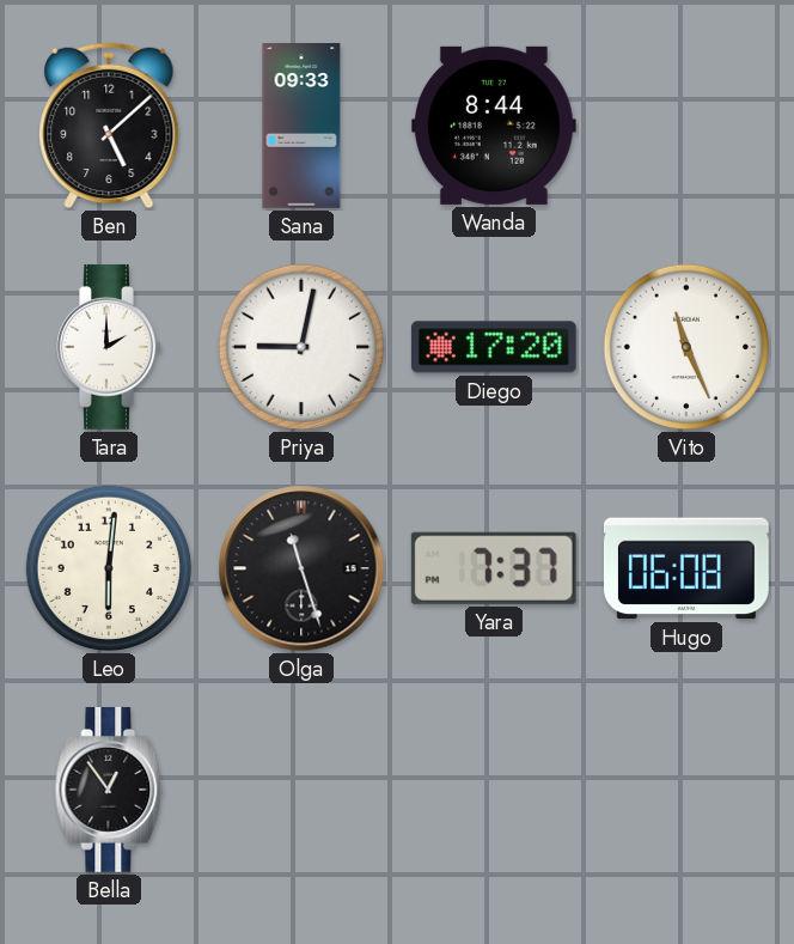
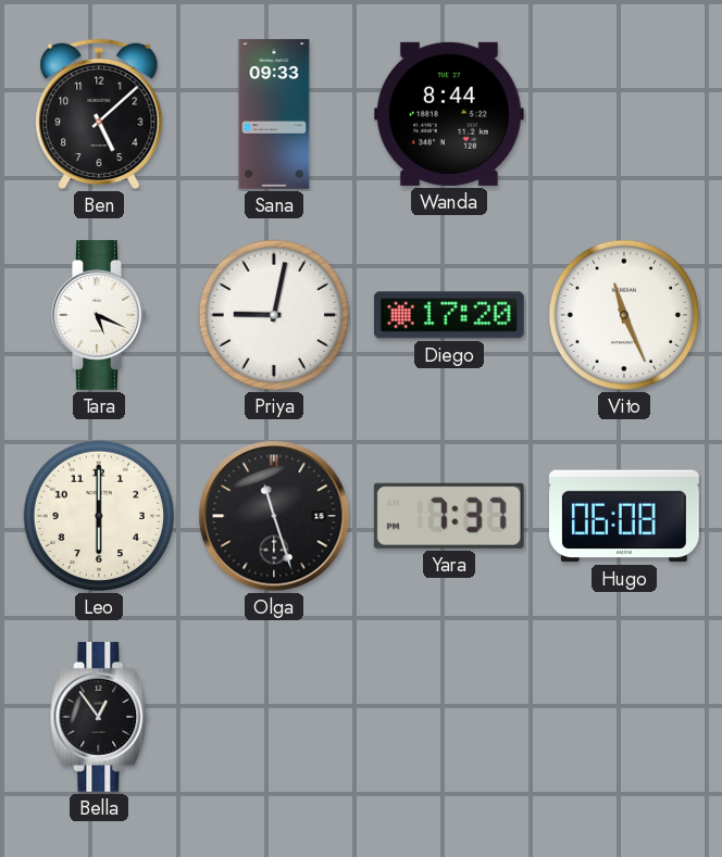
Tara: 2:00 -> 5:19
Leo: 6:01 -> 6:00
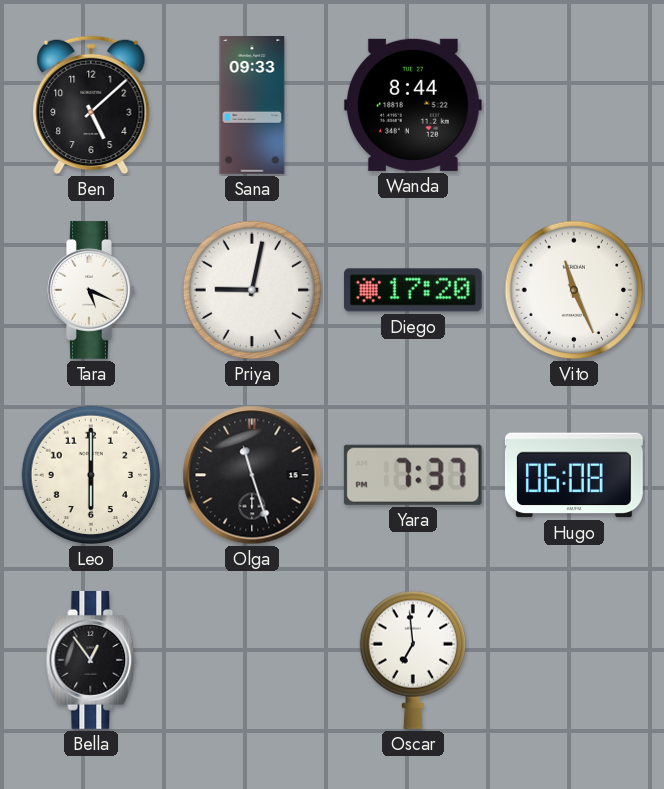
Oscar: none -> 6:59
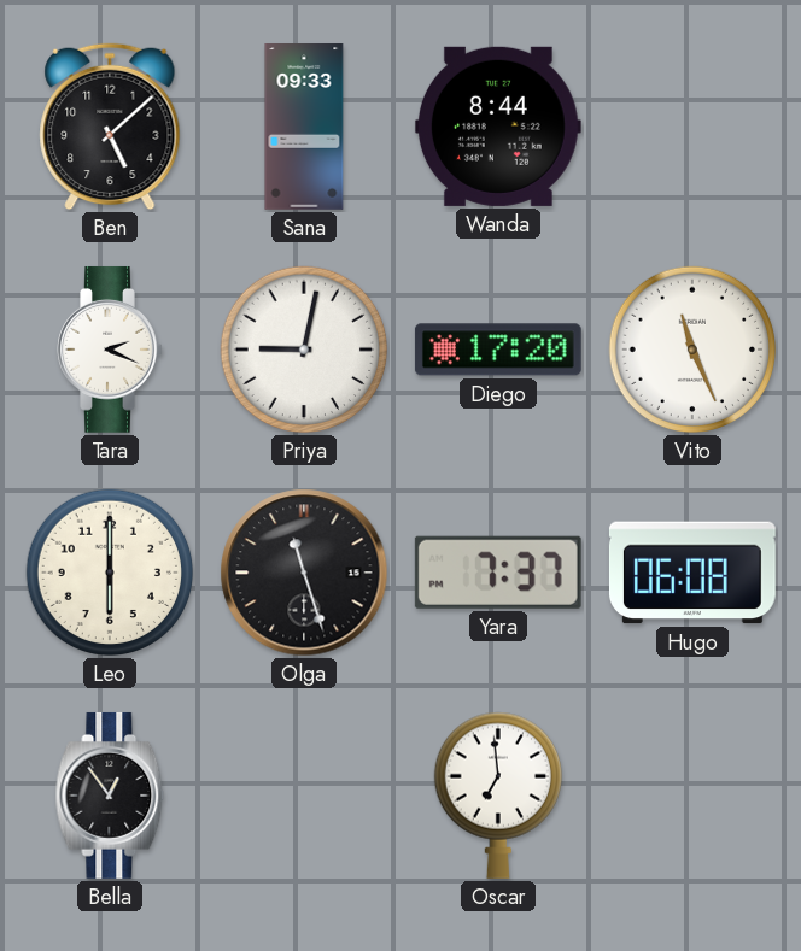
Tara: 5:19 -> 2:19
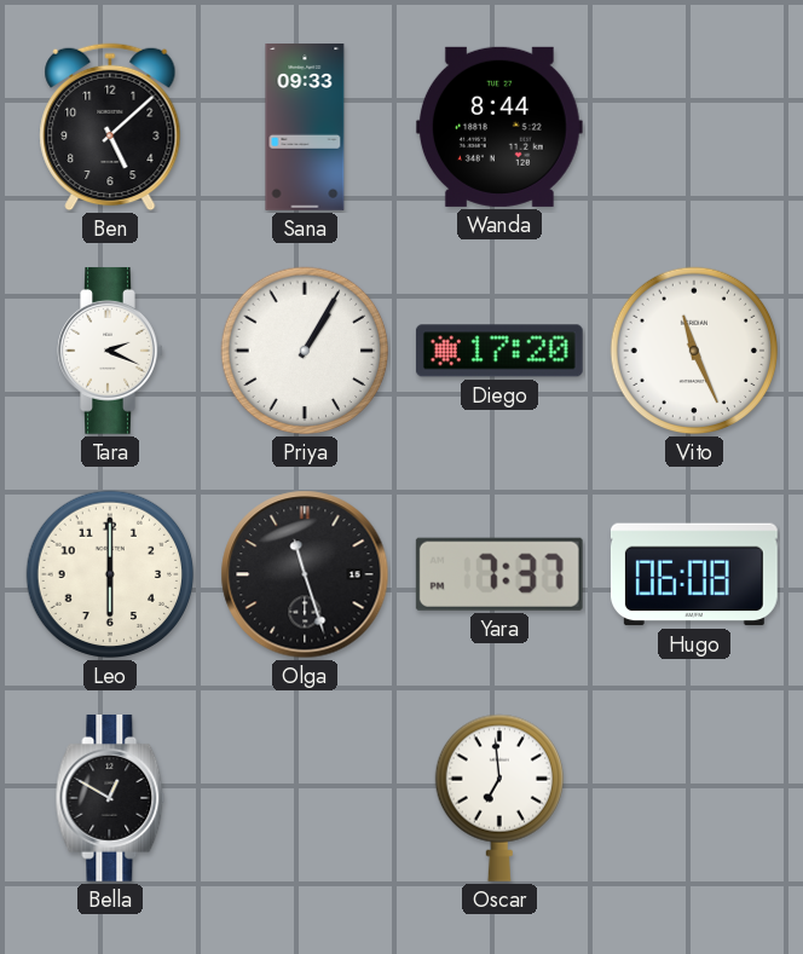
Priya: 9:02 -> 1:05
Bella: 12:54 -> 12:50
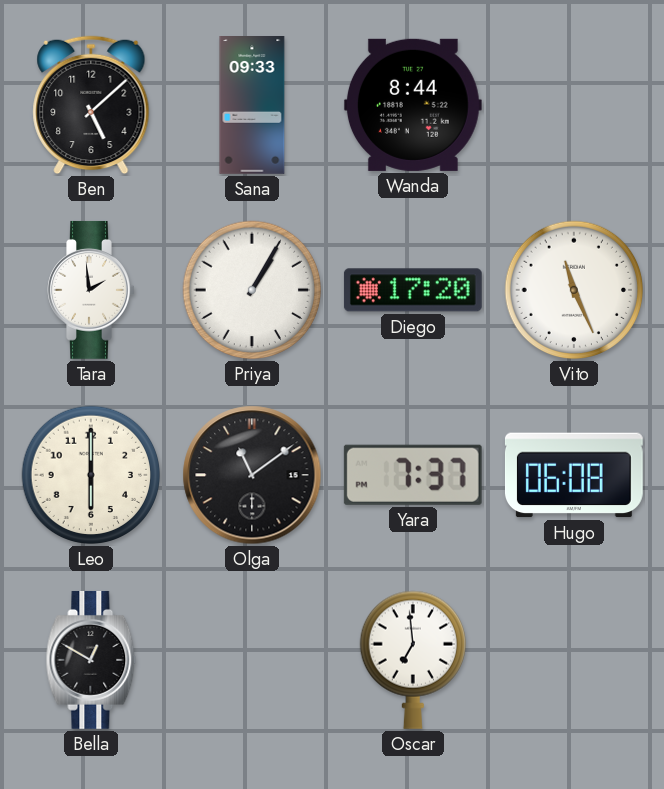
Tara: 2:19 -> 1:59
Olga: 11:27 -> 11:09
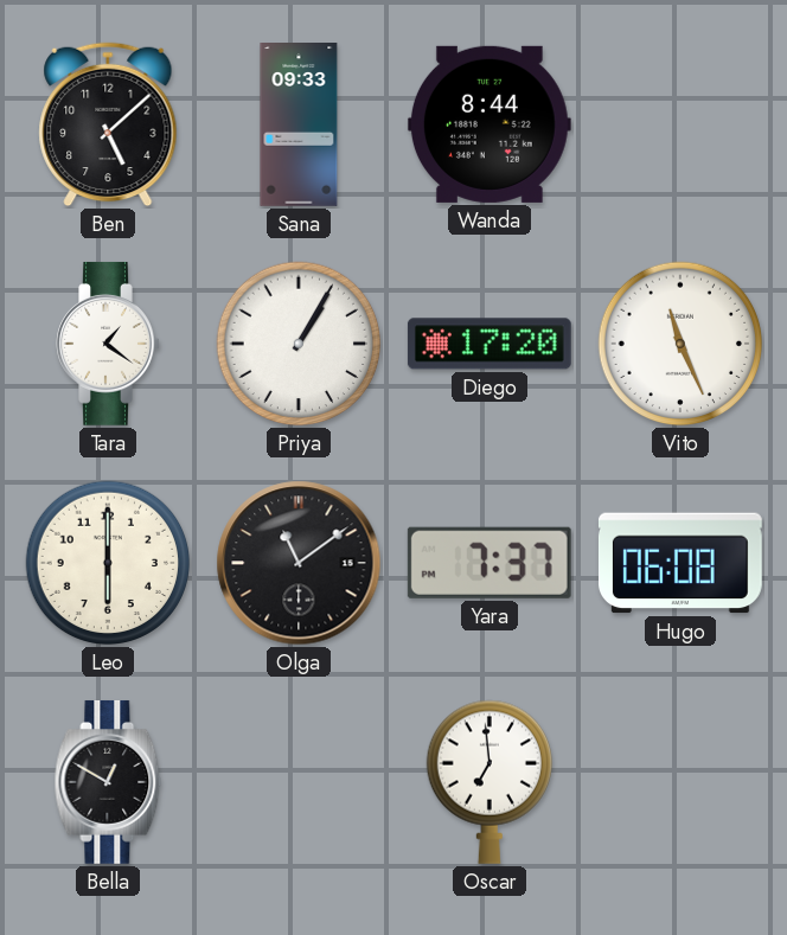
Tara: 1:59 -> 1:21
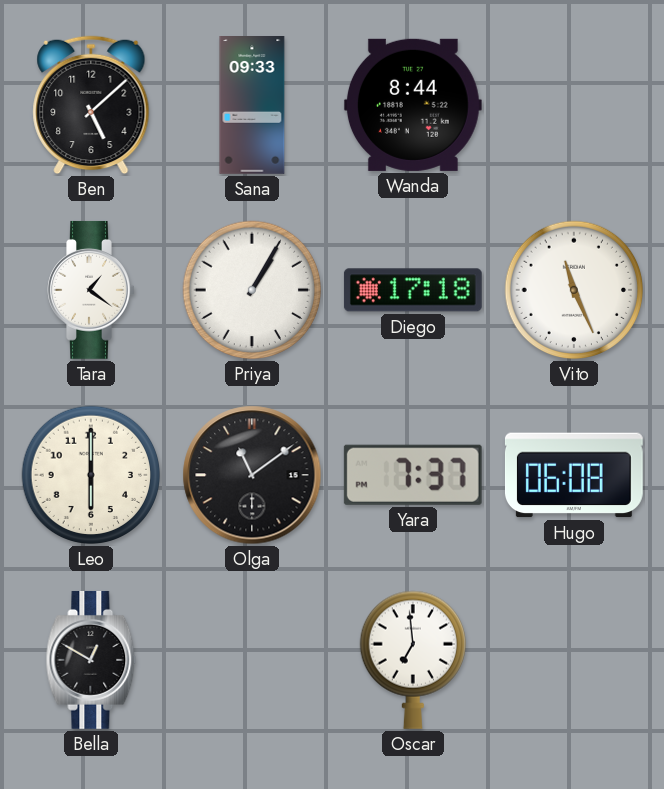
Diego: 17:20 -> 17:18
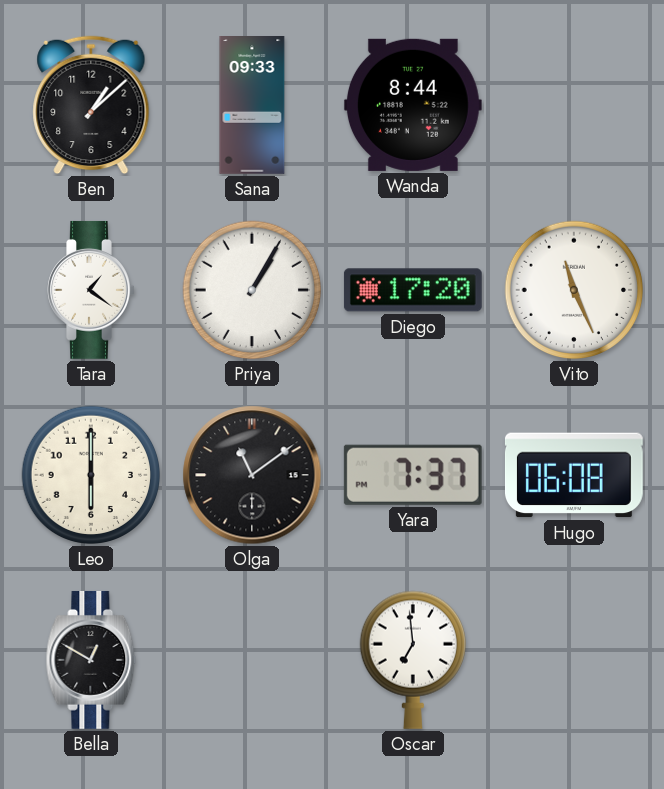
Ben: 5:08 -> 1:08
Diego: 17:18 -> 17:20
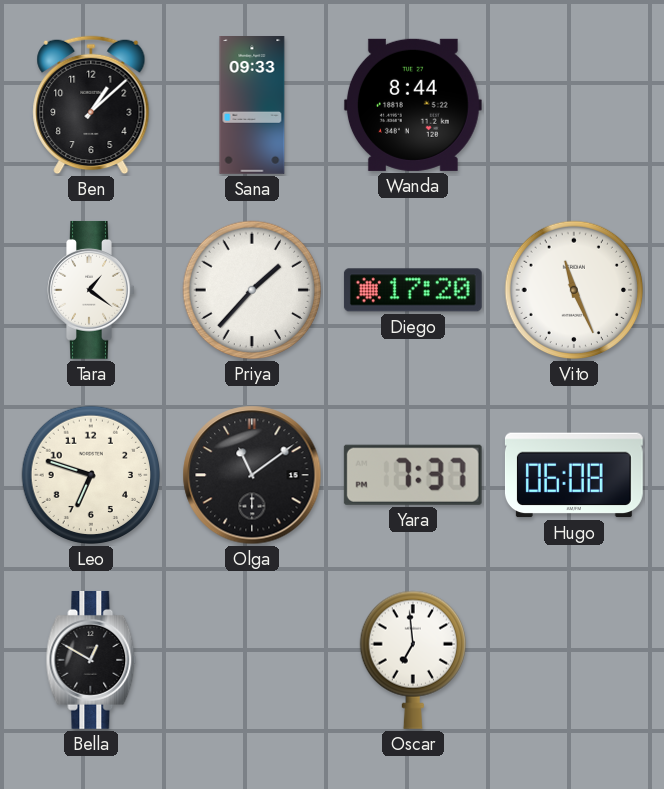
Priya: 1:05 -> 1:37
Leo: 6:00 -> 6:48
